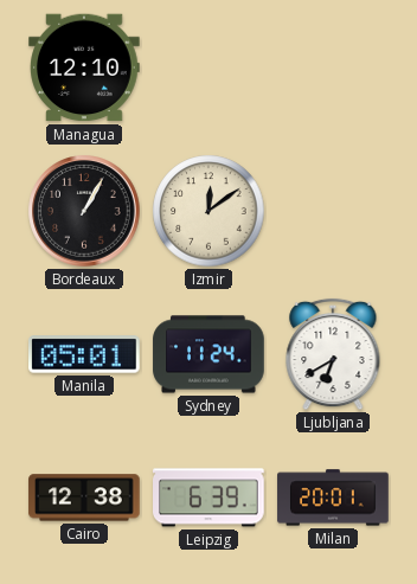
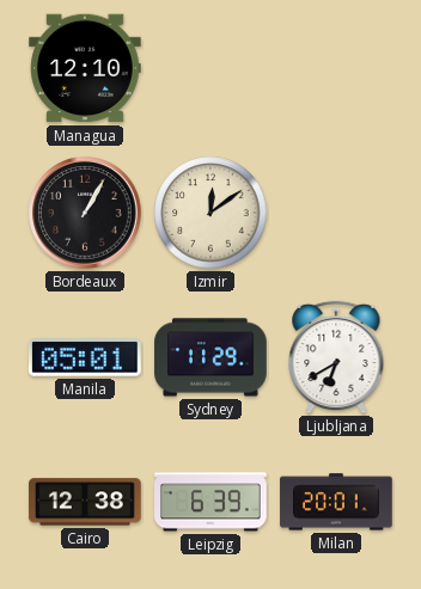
Sydney: 11:24 -> 11:29
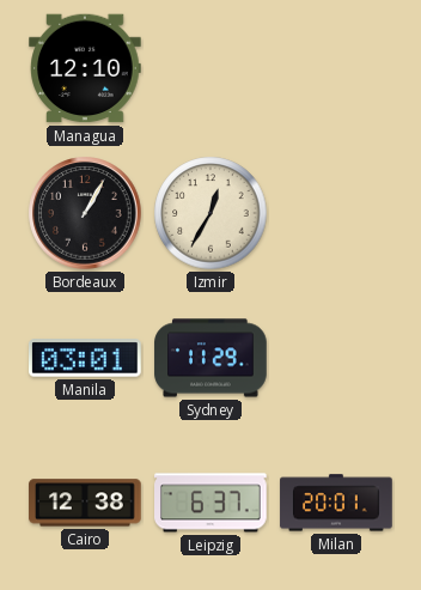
Izmir: 12:09 -> 12:35
Manila: 05:01 -> 03:01
Ljubljana: 6:40 -> none
Leipzig: 6:39 -> 6:37
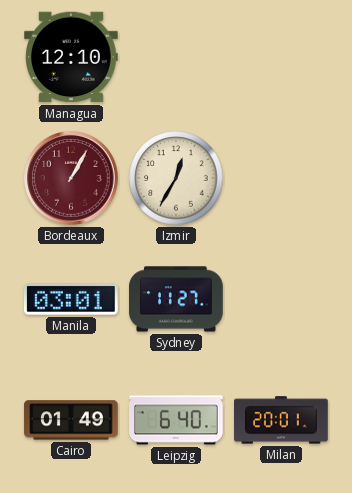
Bordeaux dial: black -> burgundy
Sydney: 11:29 -> 11:27
Cairo: 12:38 -> 01:49
Leipzig: 6:37 -> 6:40
